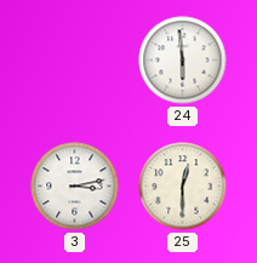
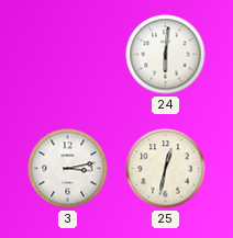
24: 5:59 -> 6:01
25: 12:30 -> 12:32
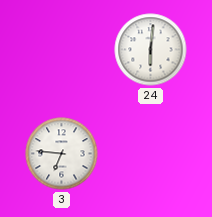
3: 3:13 -> 6:46
25: 12:32 -> none
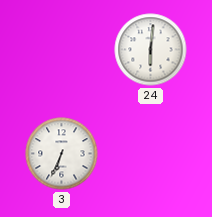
3: 6:46 -> 6:34
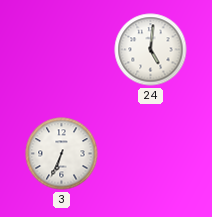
24: 6:01 -> 5:01
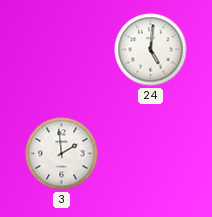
3: 6:34 -> 1:59
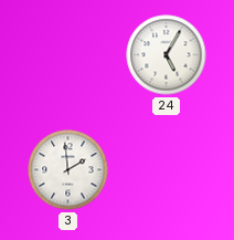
24: 5:01 -> 5:05
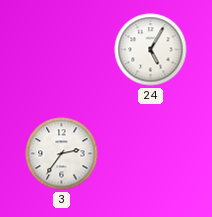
3: 1:59 -> 2:36
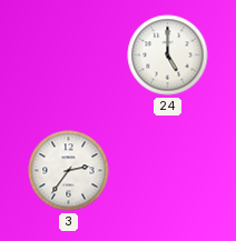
24: 5:05 -> 5:00
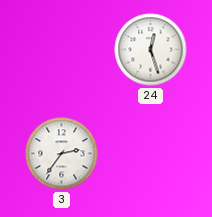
24: 5:00 -> 12:27
